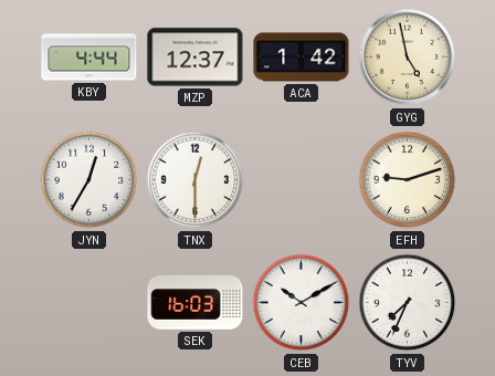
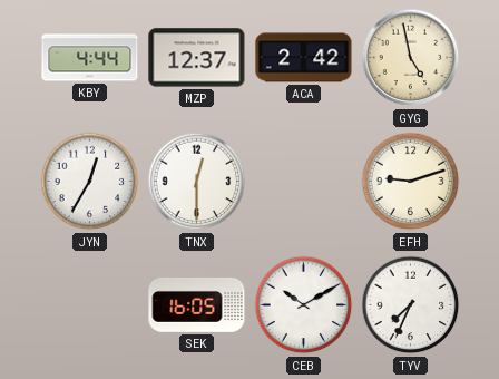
ACA: 1:42 -> 2:42
SEK: 16:03 -> 16:05
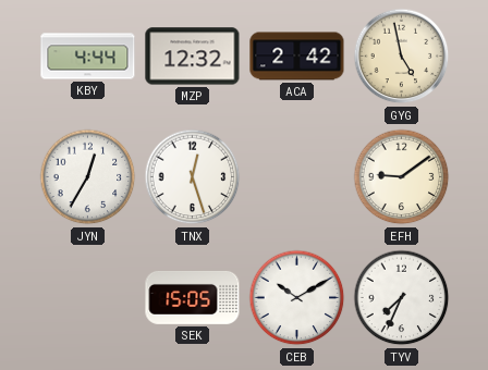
MZP: 12:37 -> 12:32
TNX: 12:30 -> 12:27
EFH: 9:12 -> 9:09
SEK: 16:05 -> 15:05
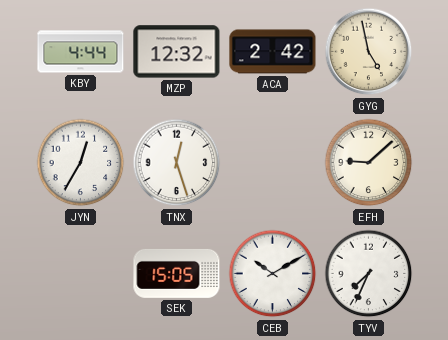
EFH: 9:09 -> 9:08
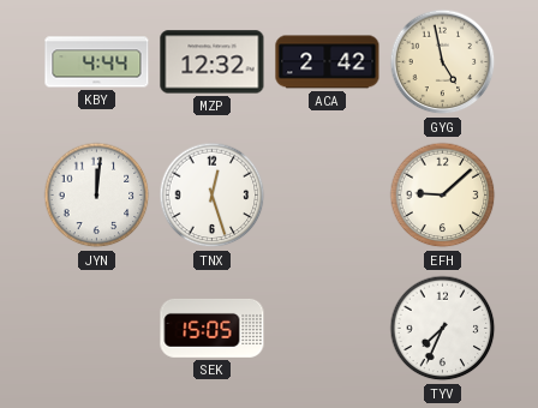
JYN: 12:35 -> 12:01
CEB: 10:10 -> none
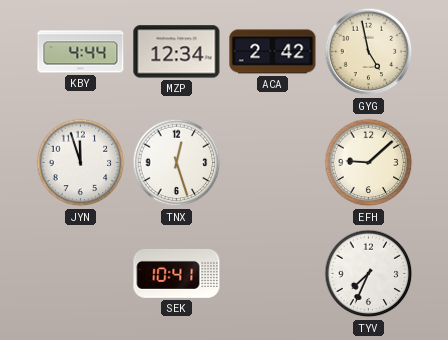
MZP: 12:32 -> 12:34
JYN: 12:01 -> 11:57
SEK: 15:05 -> 10:41
